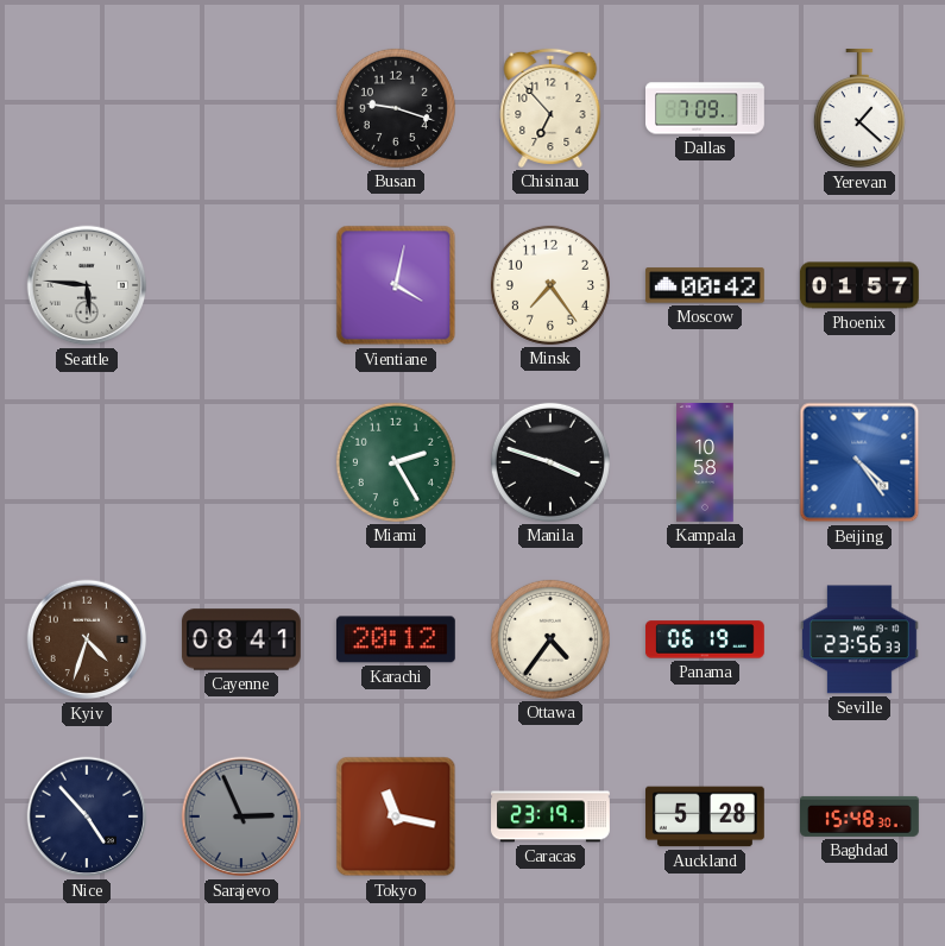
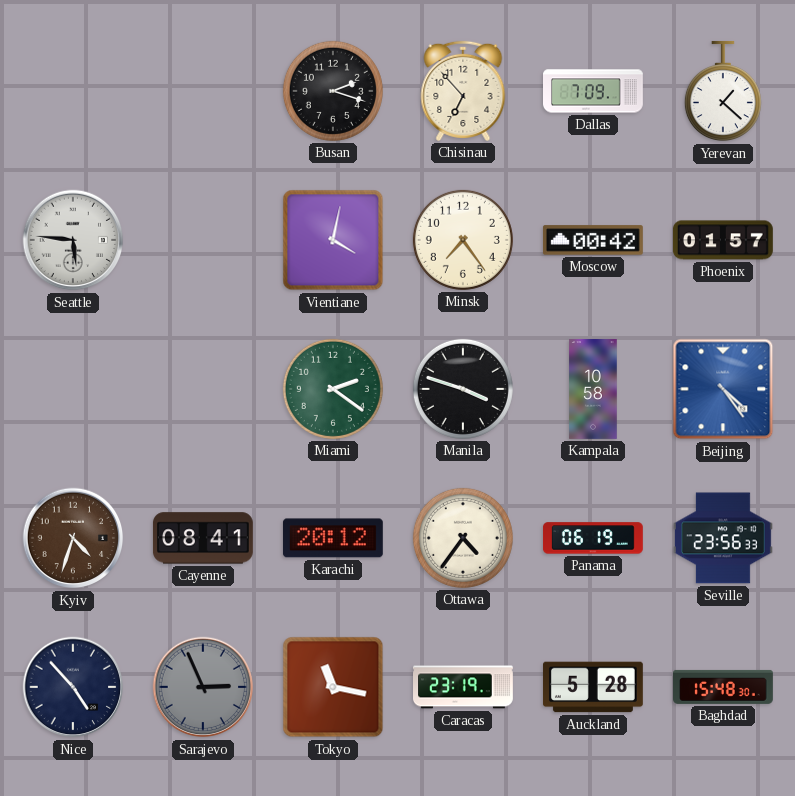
Busan: 9:18 -> 2:18
Miami: 2:25 -> 2:21
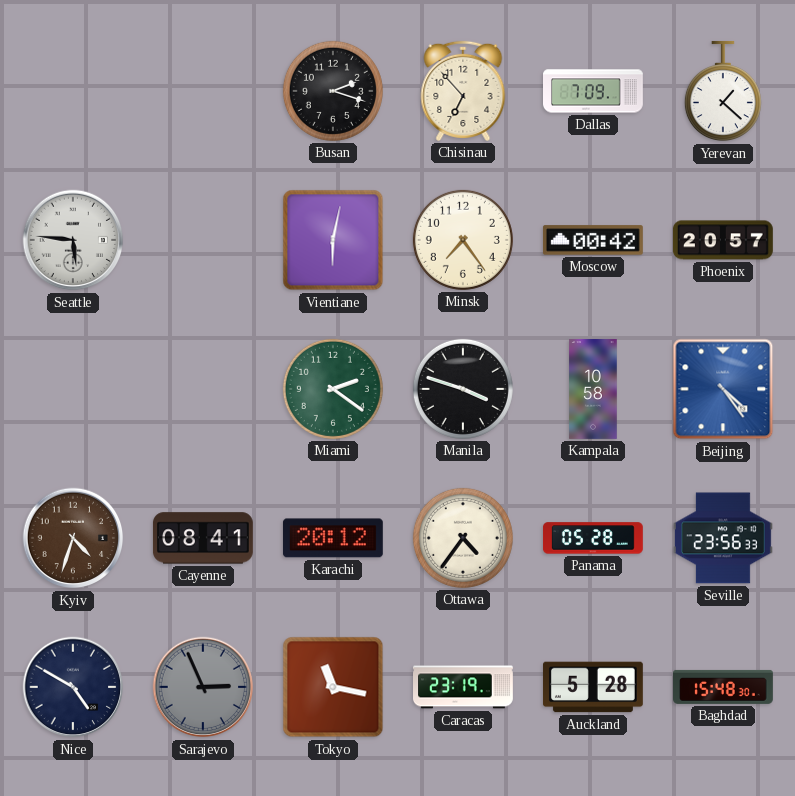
Vientiane: 4:02 -> 6:02
Phoenix: 01:57 -> 20:57
Panama: 06:19 -> 05:28
Nice: 4:53 -> 4:50
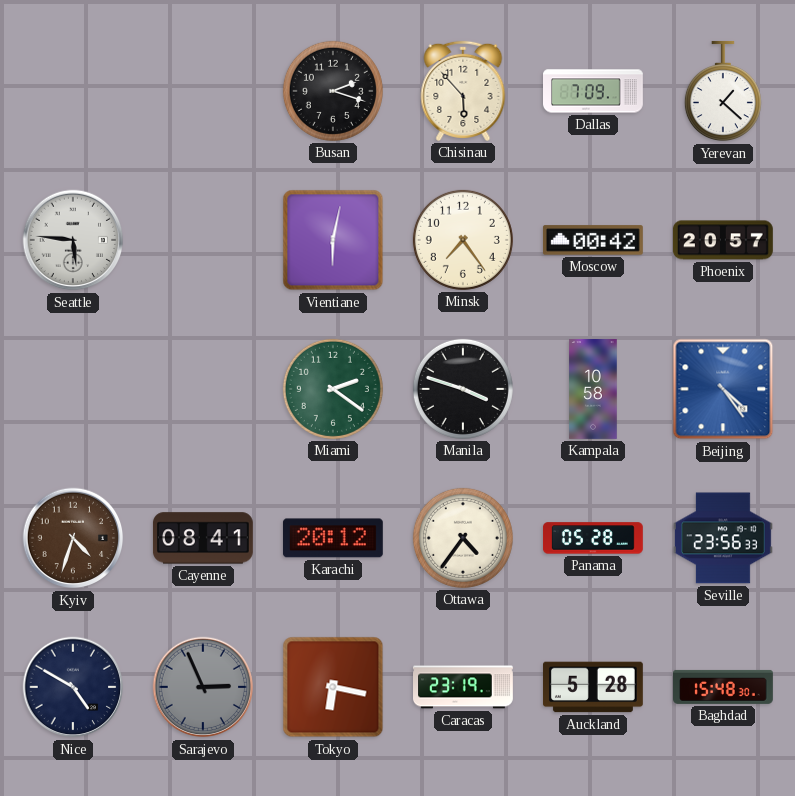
Chisinau: 6:53 -> 5:53
Tokyo: 11:17 -> 6:17
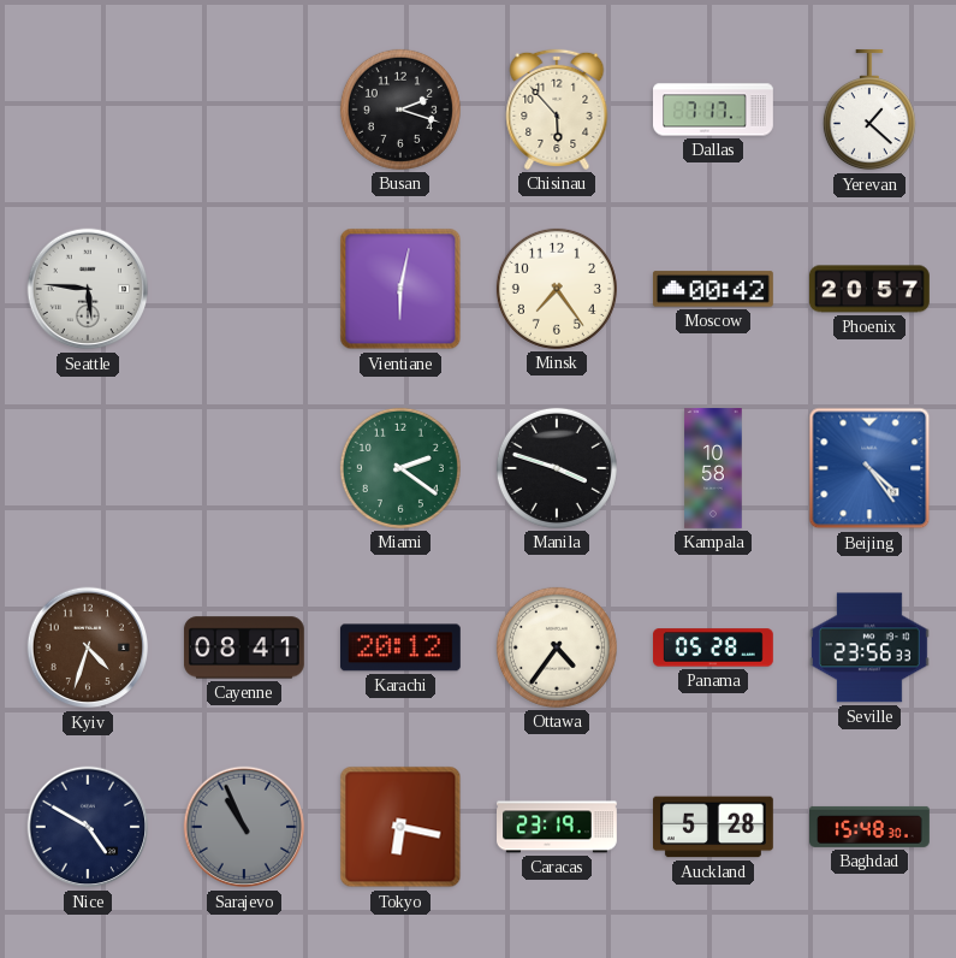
Dallas: 7:09 -> 7:17
Sarajevo: 2:56 -> 10:56
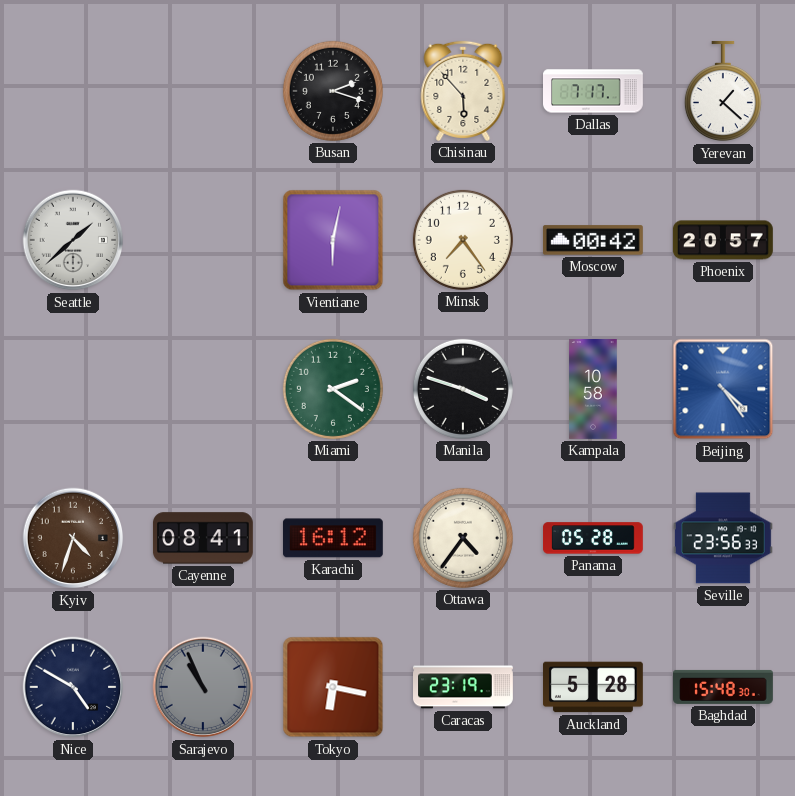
Seattle: 5:46 -> 1:38
Karachi: 20:12 -> 16:12
